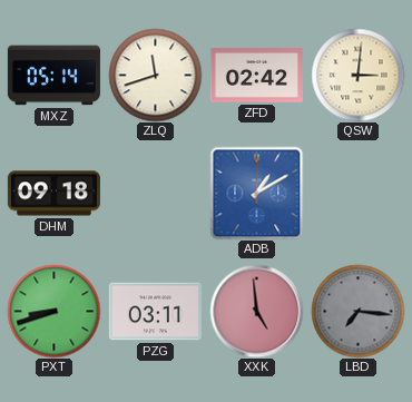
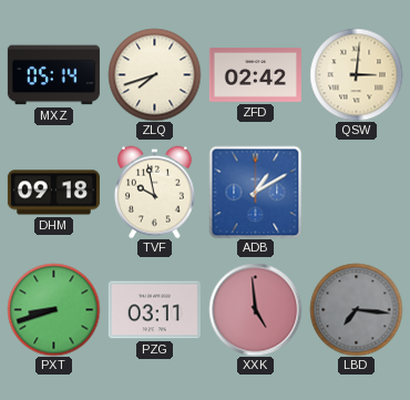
ZLQ: 11:42 -> 7:42
TVF: none -> 9:58
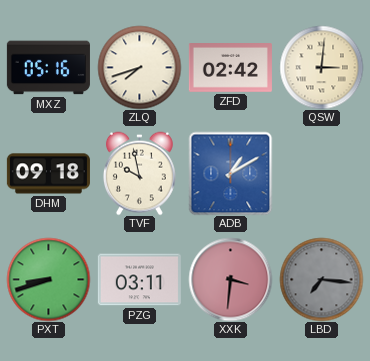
MXZ: 05:14 -> 05:16
XXK: 4:59 -> 3:31
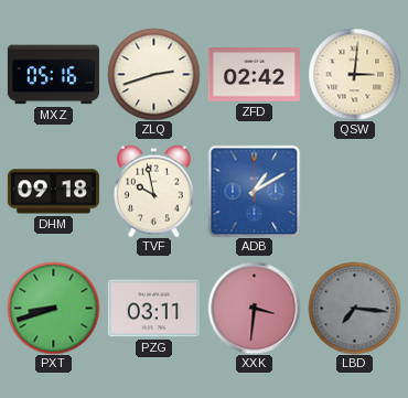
ZLQ: 7:42 -> 2:42
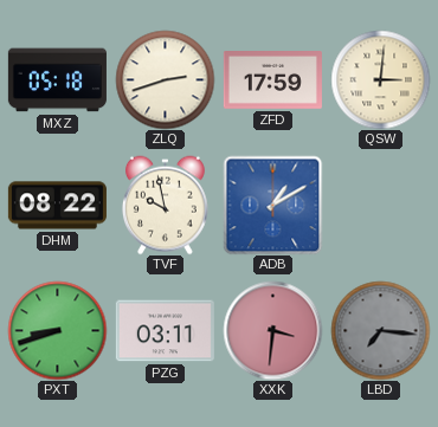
MXZ: 05:16 -> 05:18
ZFD: 02:42 -> 17:59
DHM: 09:18 -> 08:22
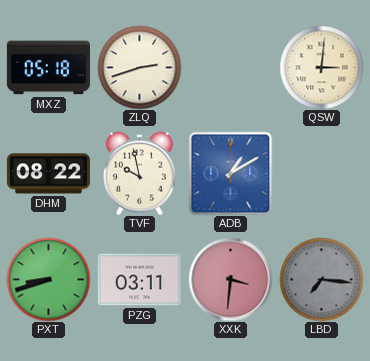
ZFD: 17:59 -> none
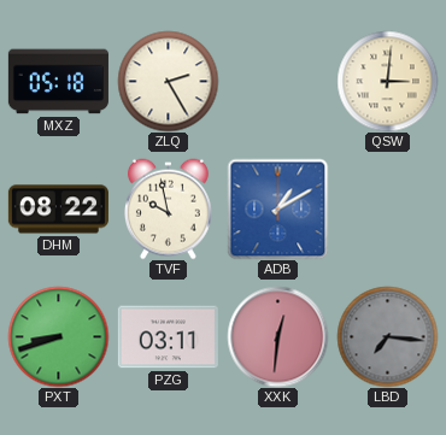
ZLQ: 2:42 -> 2:25
XXK: 3:31 -> 12:31
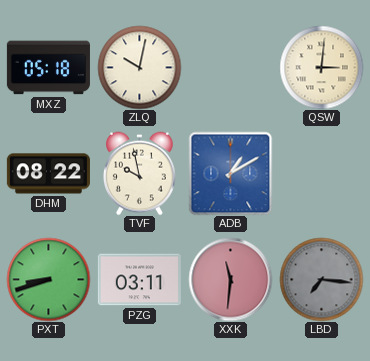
ZLQ: 2:25 -> 10:02
XXK: 12:31 -> 11:31
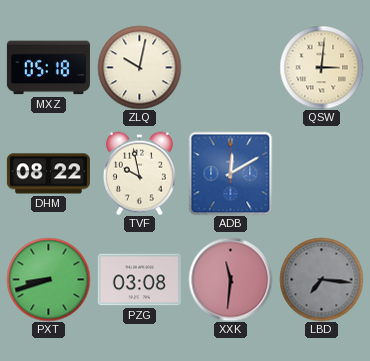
ADB: 1:10 -> 12:10
PZG: 03:11 -> 03:08
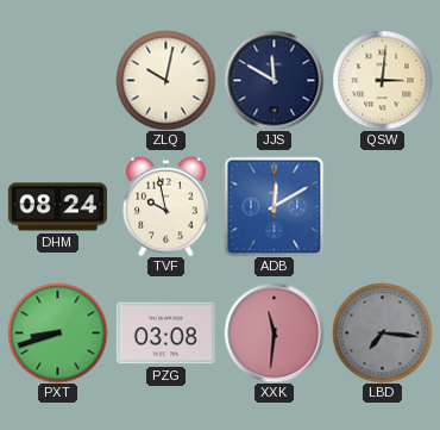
MXZ: 05:18 -> none
JJS: none -> 11:50
DHM: 08:22 -> 08:24
